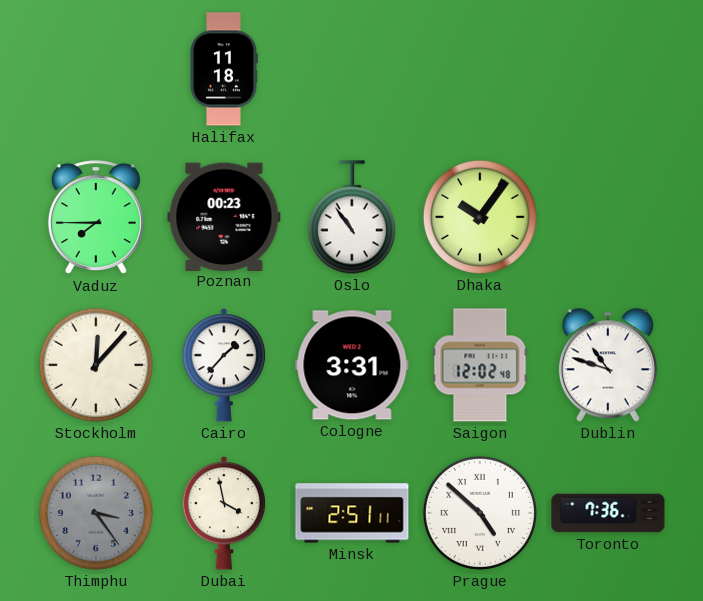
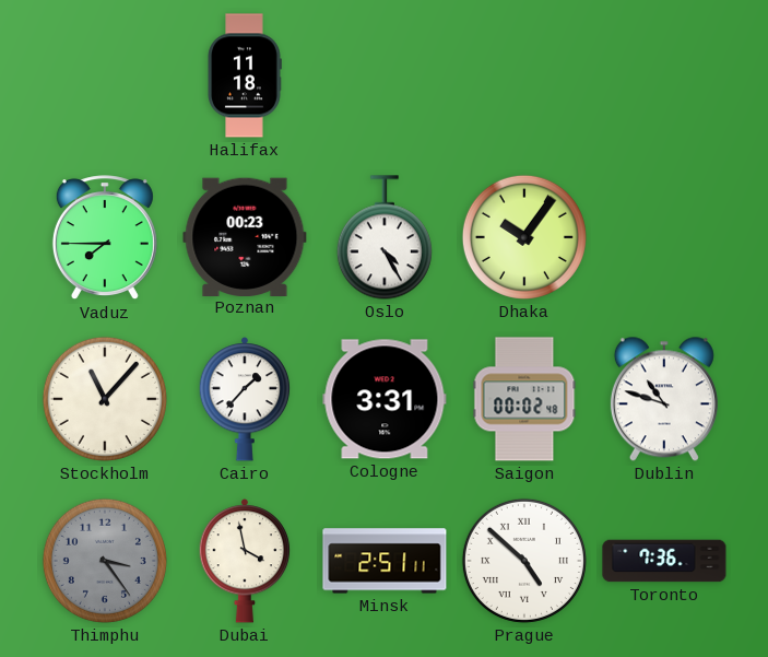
Oslo: 10:54 -> 4:25
Stockholm: 12:07 -> 11:07
Saigon: 12:02 -> 00:02
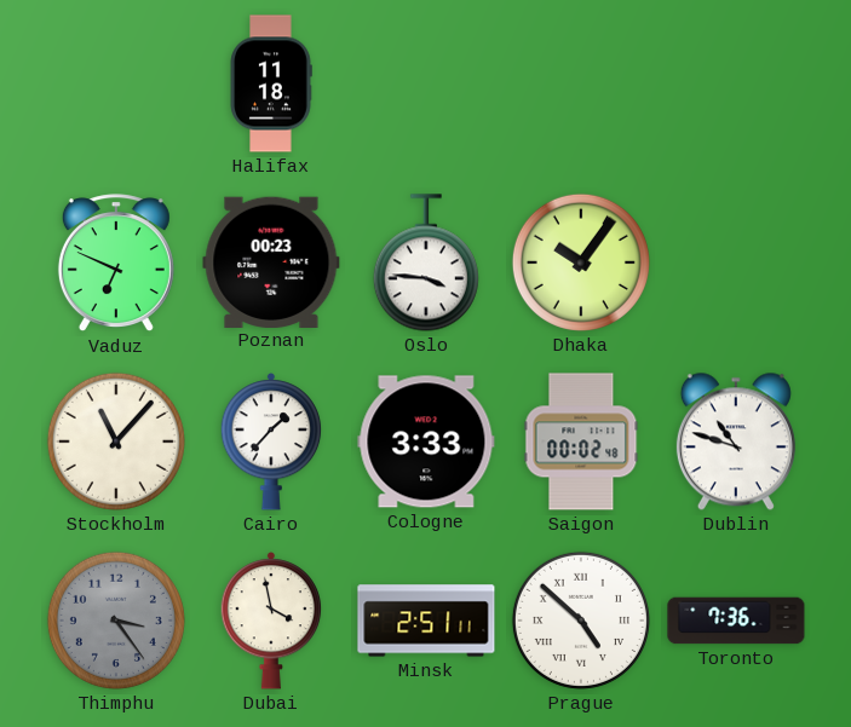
Vaduz: 7:45 -> 6:49
Oslo: 4:25 -> 3:46
Cologne: 3:31 -> 3:33
